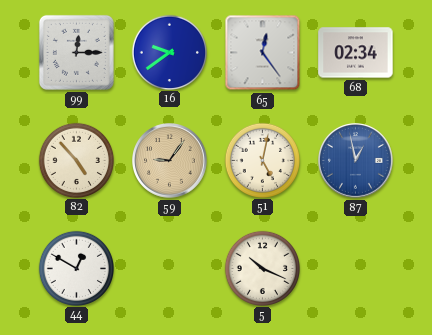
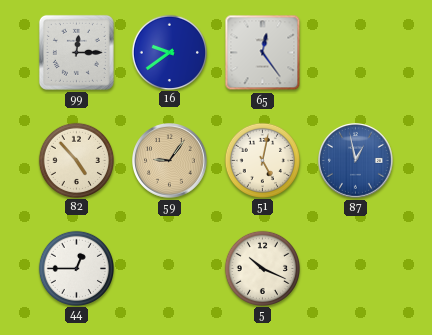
68: 02:34 -> none
44: 12:50 -> 12:45
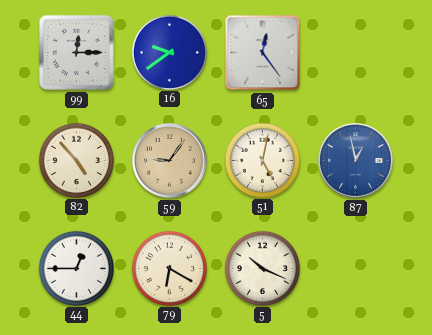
79: none -> 6:20
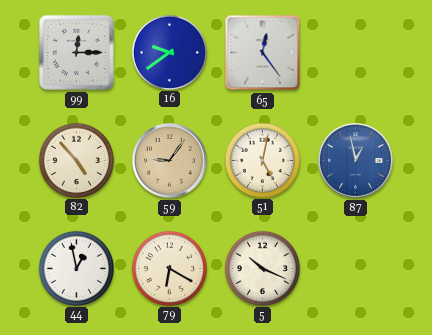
44: 12:45 -> 12:58
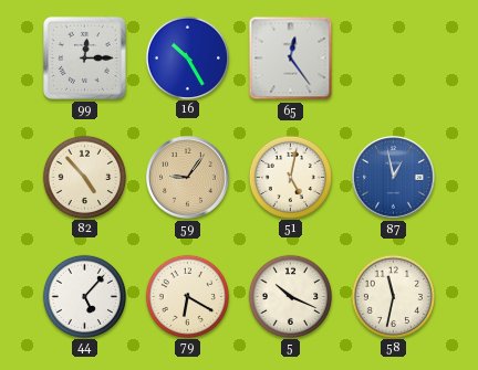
16: 9:39 -> 10:25
44: 12:58 -> 5:07
58: none -> 11:32
